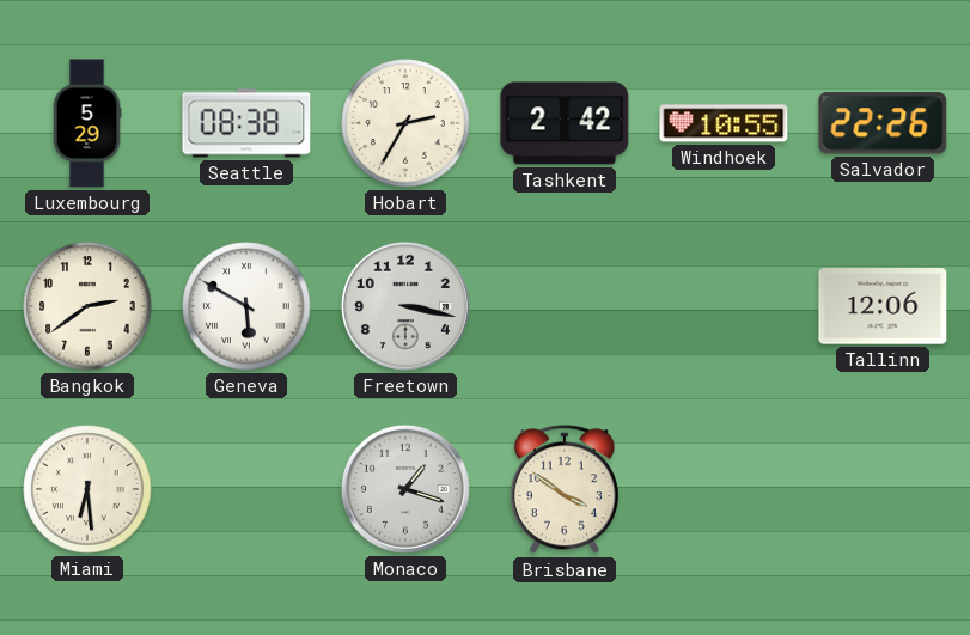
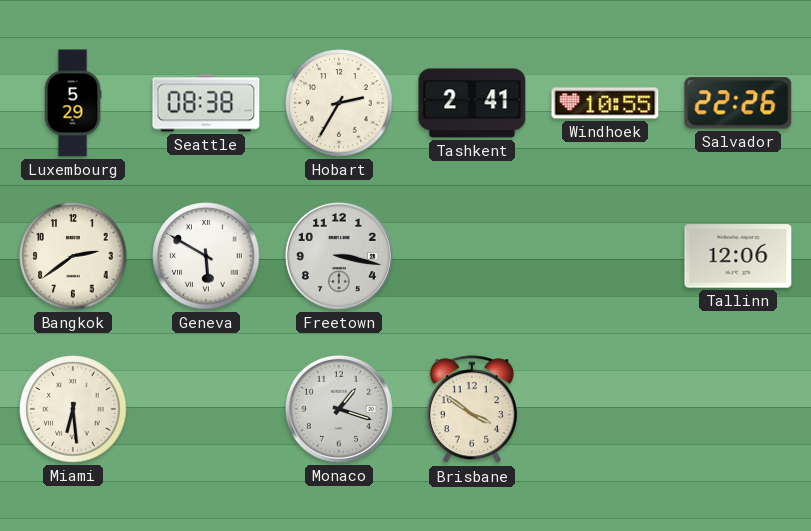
Tashkent: 2:42 -> 2:41
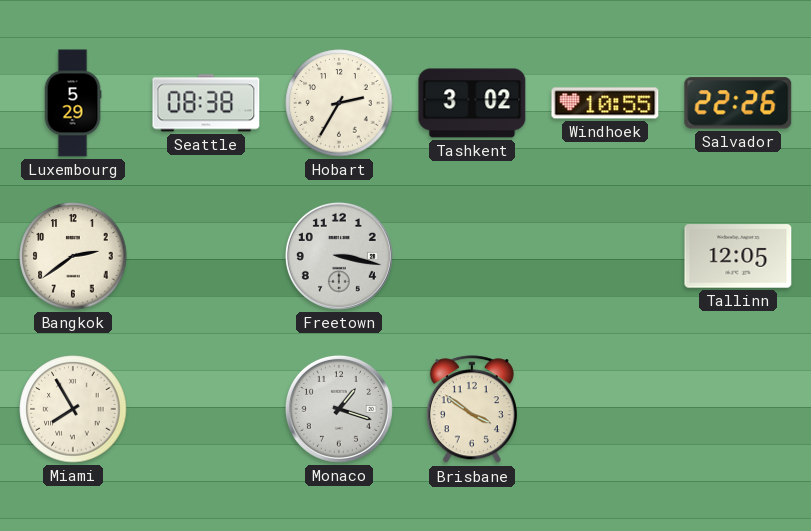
Tashkent: 2:41 -> 3:02
Geneva: 5:50 -> none
Tallinn: 12:06 -> 12:05
Miami: 6:29 -> 7:55
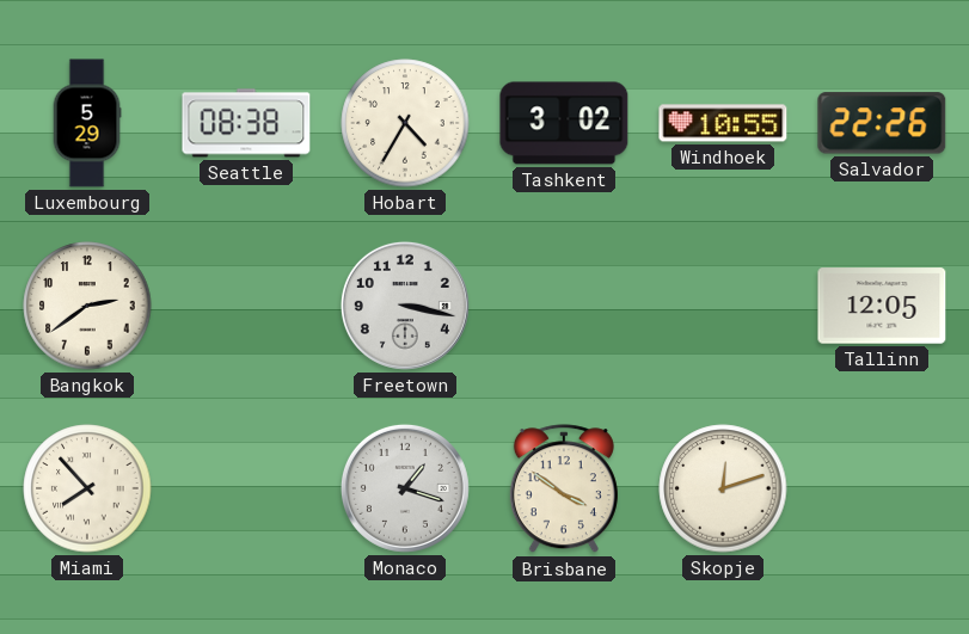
Hobart: 2:35 -> 4:35
Miami: 7:55 -> 7:53
Skopje: none -> 12:12
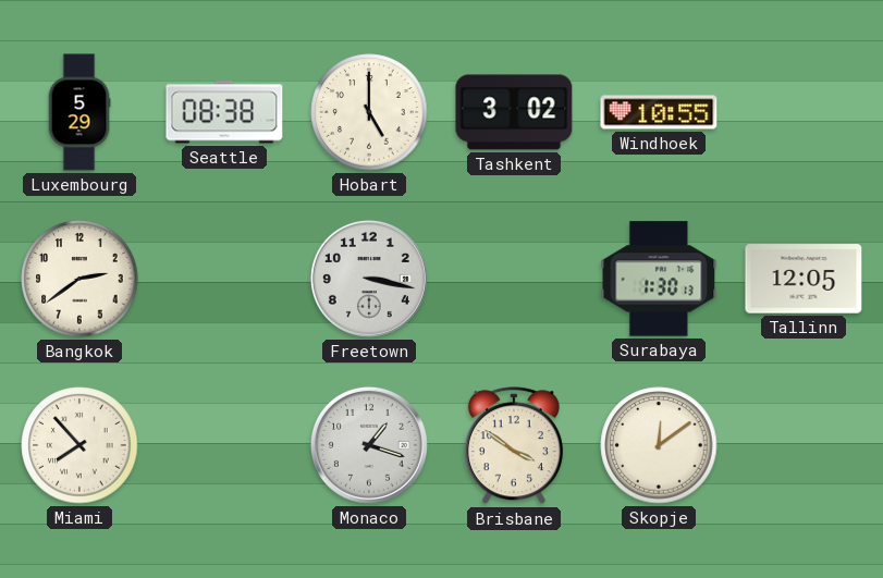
Hobart: 4:35 -> 5:00
Salvador: 22:26 -> none
Surabaya: none -> 1:30
Skopje: 12:12 -> 12:09
